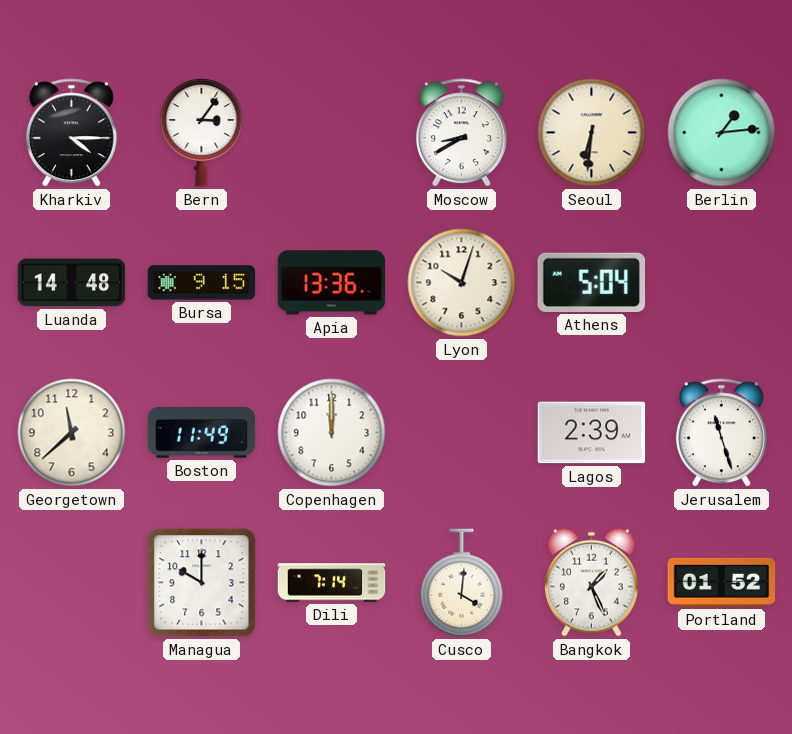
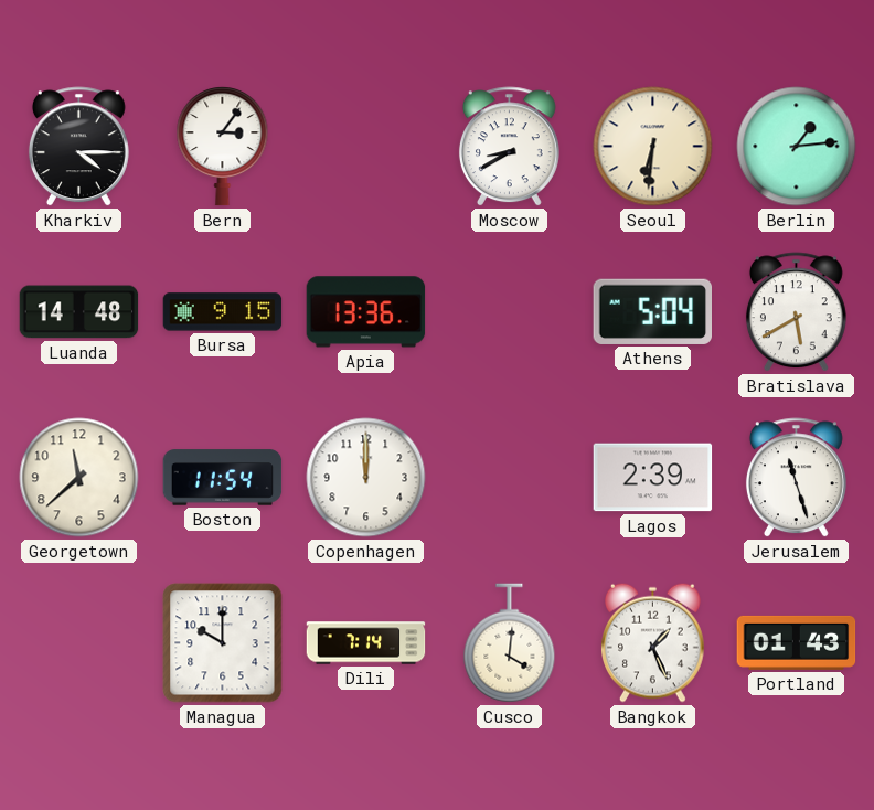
Lyon: 10:03 -> none
Bratislava: none -> 5:40
Boston: 11:49 -> 11:54
Portland: 01:52 -> 01:43
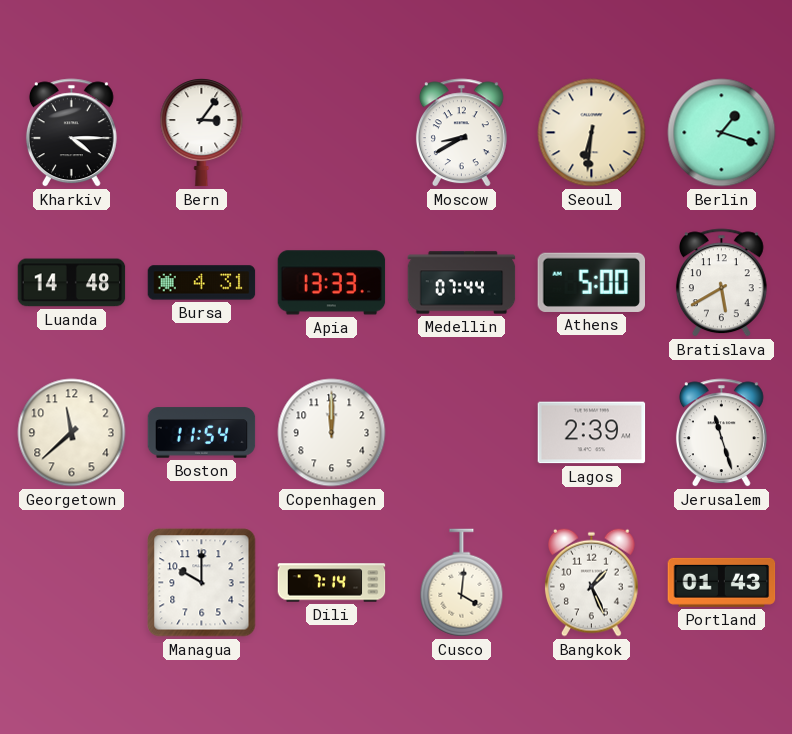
Berlin: 1:14 -> 1:18
Bursa: 9:15 -> 4:31
Apia: 13:36 -> 13:33
Medellin: none -> 07:44
Athens: 5:04 -> 5:00
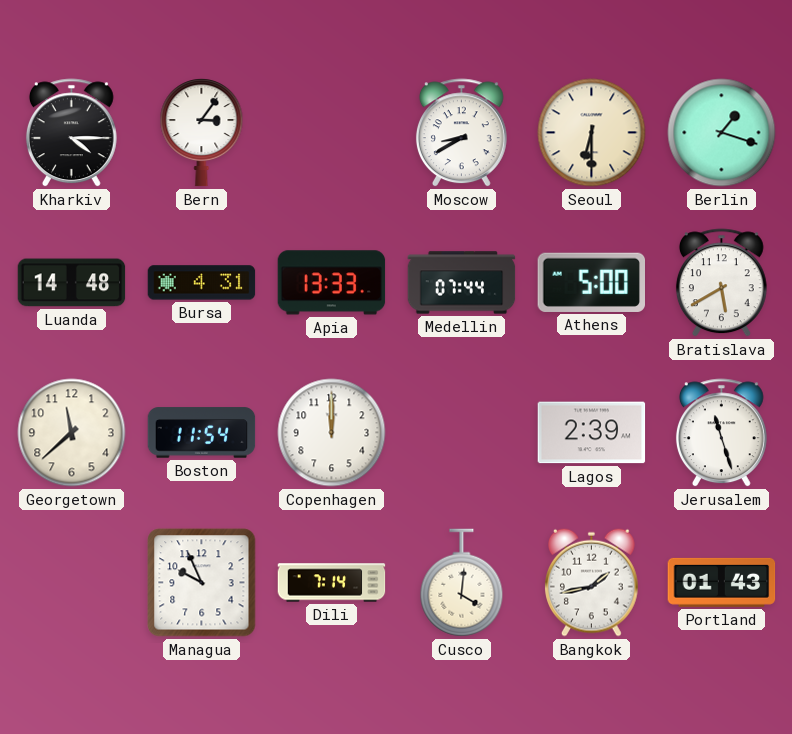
Seoul: 6:31 -> 6:30
Managua: 10:00 -> 9:56
Bangkok: 1:26 -> 1:43
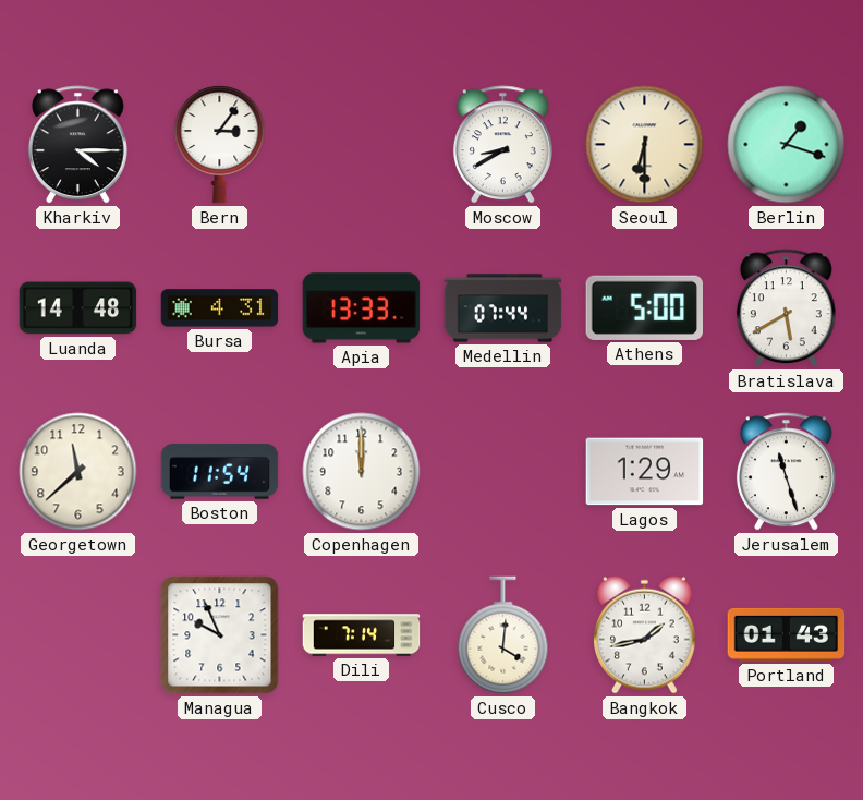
Lagos: 2:39 -> 1:29
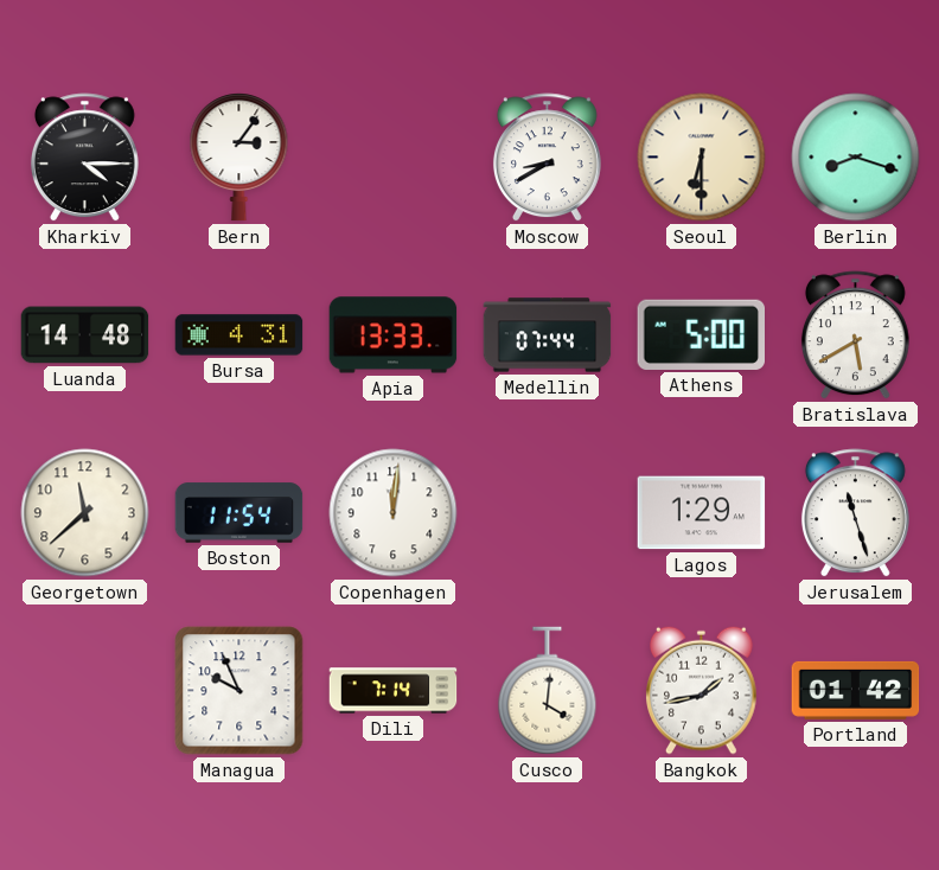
Berlin: 1:18 -> 8:18
Copenhagen: 12:00 -> 12:01
Portland: 01:43 -> 01:42
